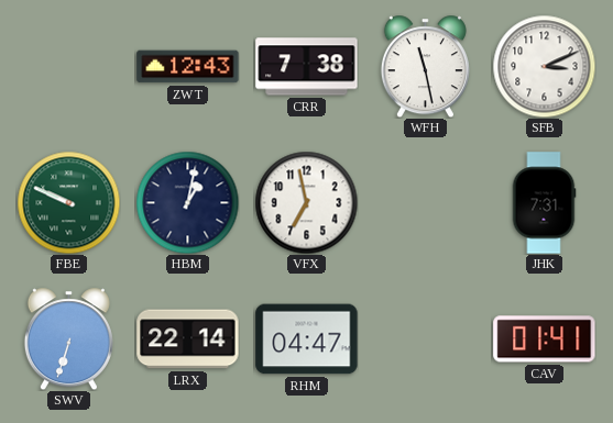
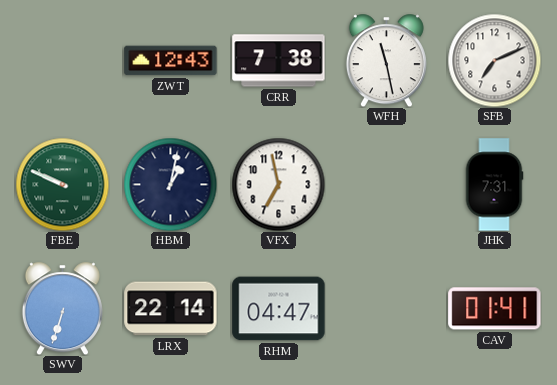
SFB: 3:11 -> 7:11
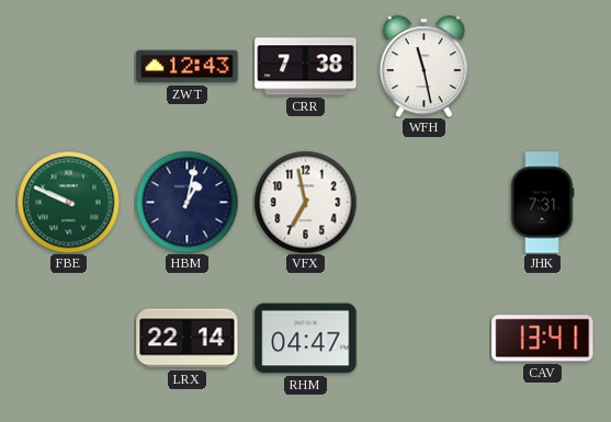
SFB: 7:11 -> none
SWV: 6:33 -> none
CAV: 01:41 -> 13:41
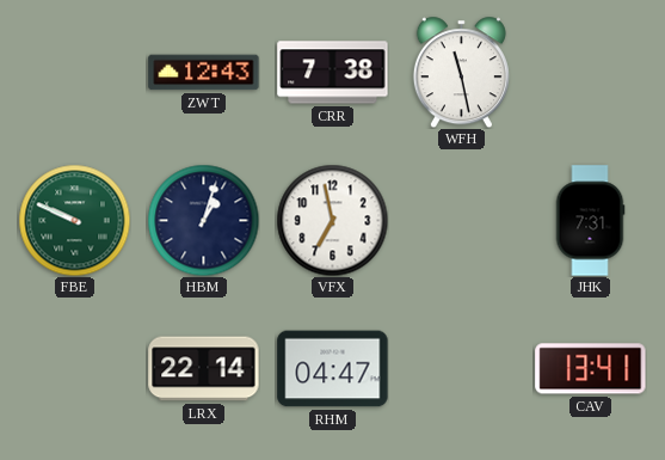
HBM: 1:02 -> 1:03
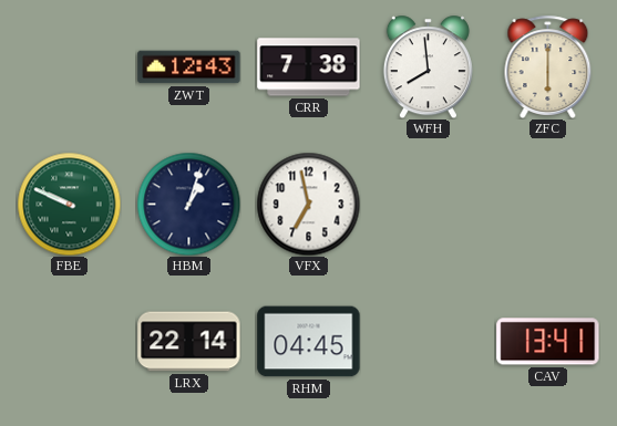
WFH: 11:28 -> 7:59
ZFC: none -> 6:00
JHK: 7:31 -> none
RHM: 04:47 -> 04:45
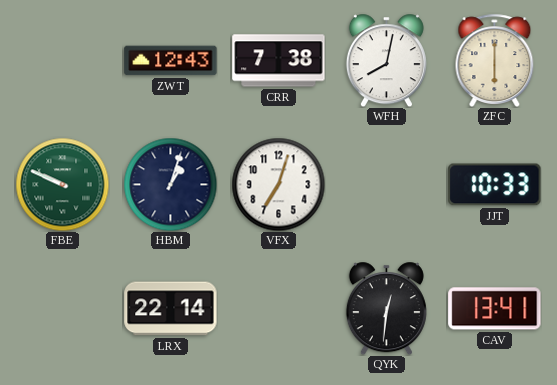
WFH: 7:59 -> 8:02
VFX: 6:58 -> 7:03
JJT: none -> 10:33
RHM: 04:45 -> none
QYK: none -> 12:31
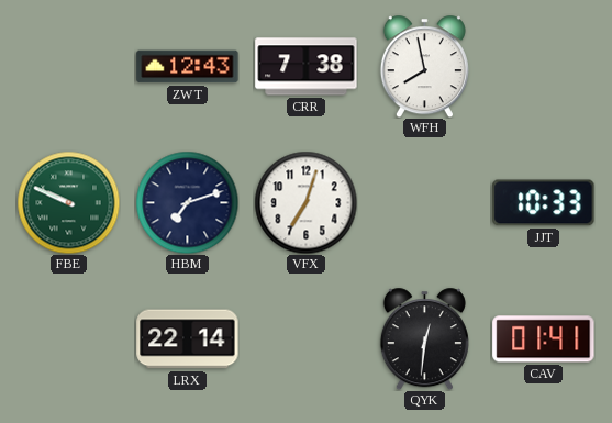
WFH: 8:02 -> 7:58
ZFC: 6:00 -> none
HBM: 1:03 -> 7:12
CAV: 13:41 -> 01:41
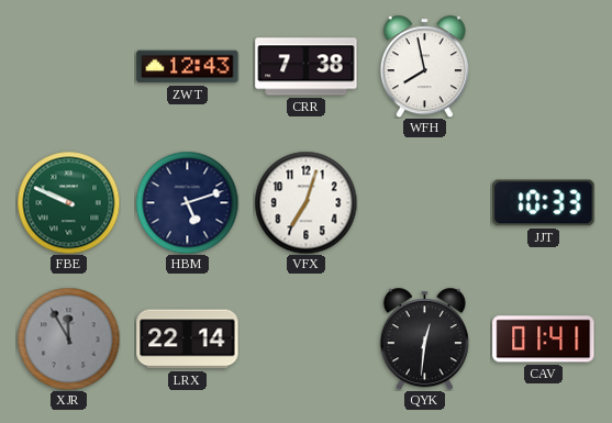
HBM: 7:12 -> 5:12
XJR: none -> 11:55
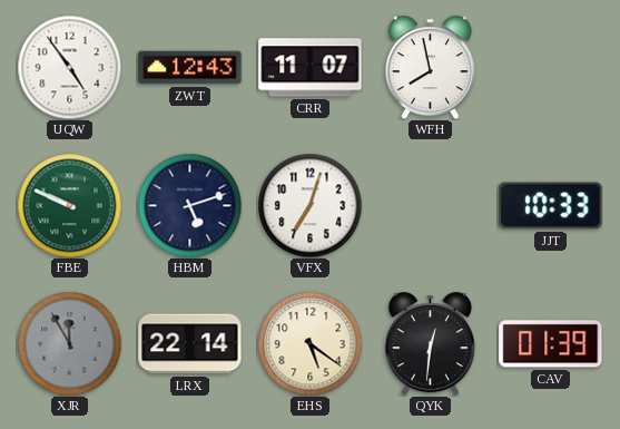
UQW: none -> 4:54
CRR: 7:38 -> 11:07
EHS: none -> 5:21
CAV: 01:41 -> 01:39
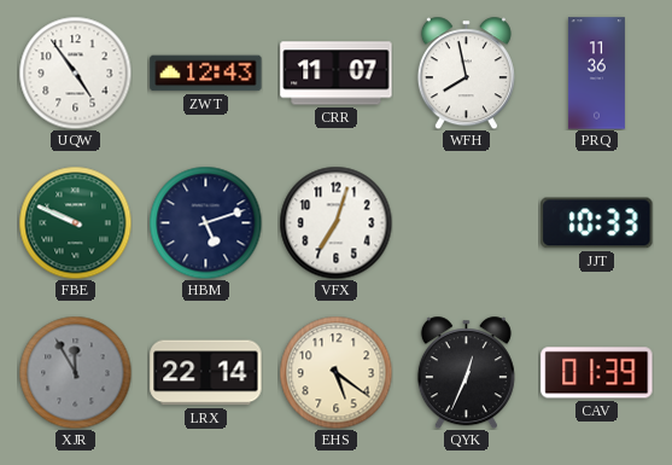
PRQ: none -> 11:36
QYK: 12:31 -> 12:34
